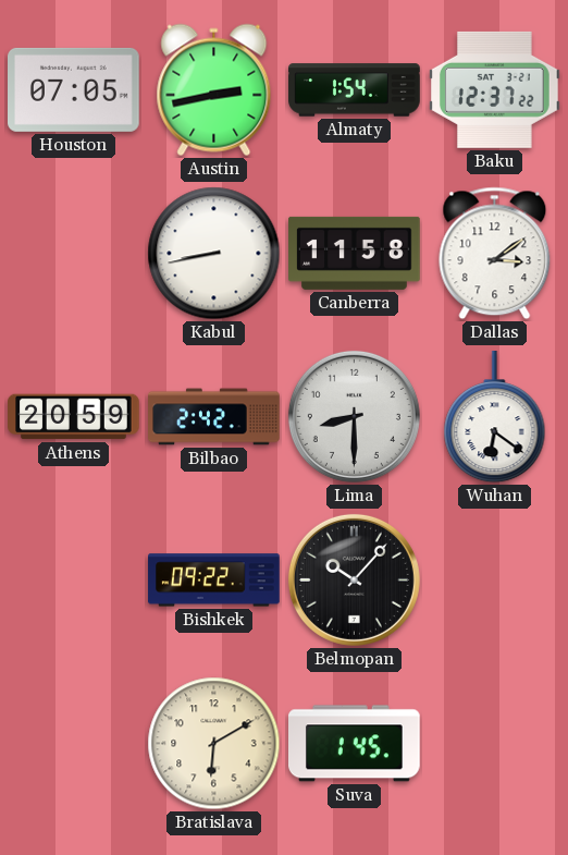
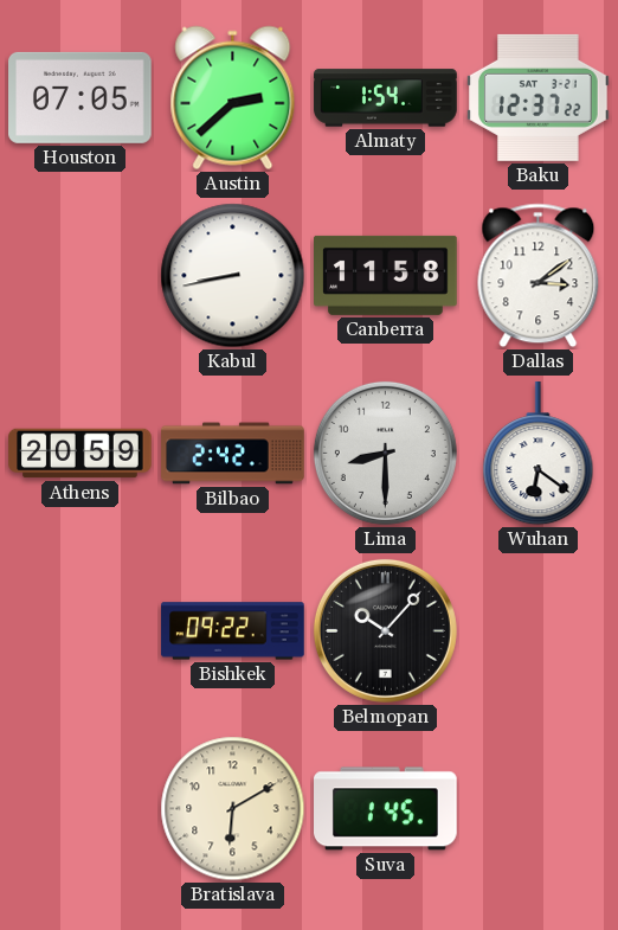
Austin: 2:43 -> 2:38
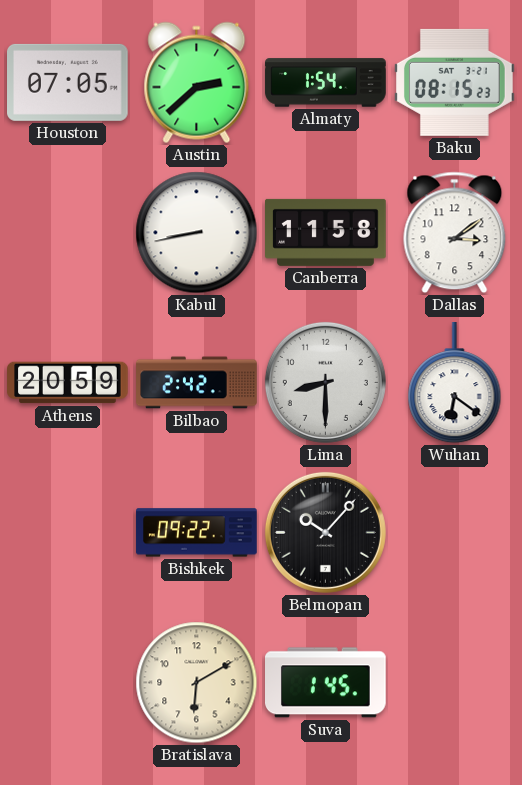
Baku: 12:37 -> 08:15
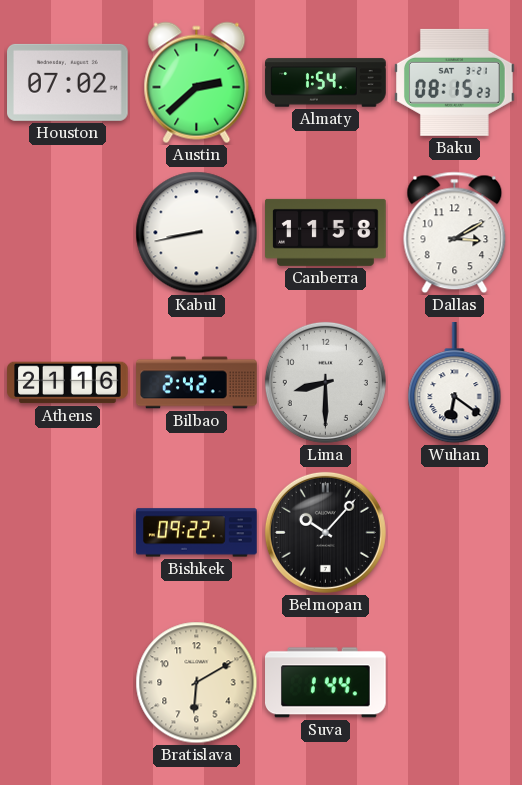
Houston: 07:05 -> 07:02
Dallas: 3:09 -> 3:10
Athens: 20:59 -> 21:16
Suva: 1:45 -> 1:44
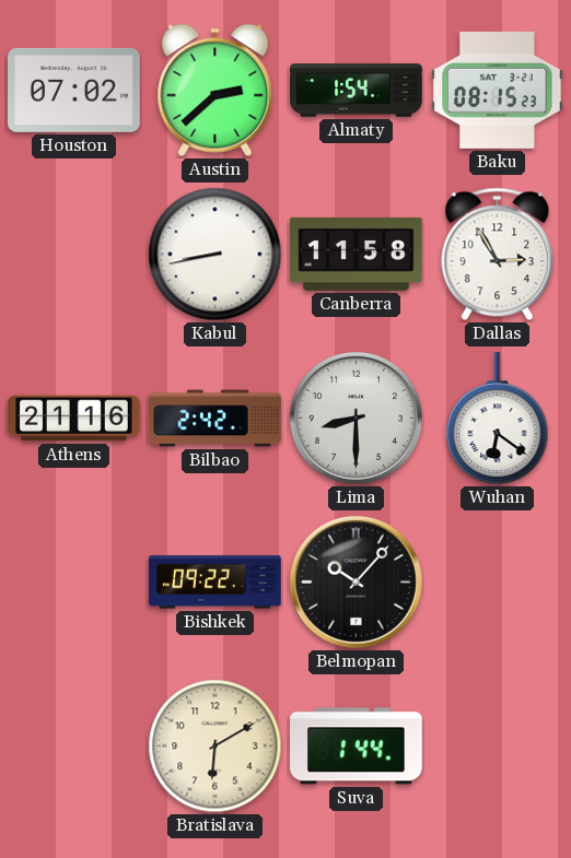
Dallas: 3:10 -> 2:55
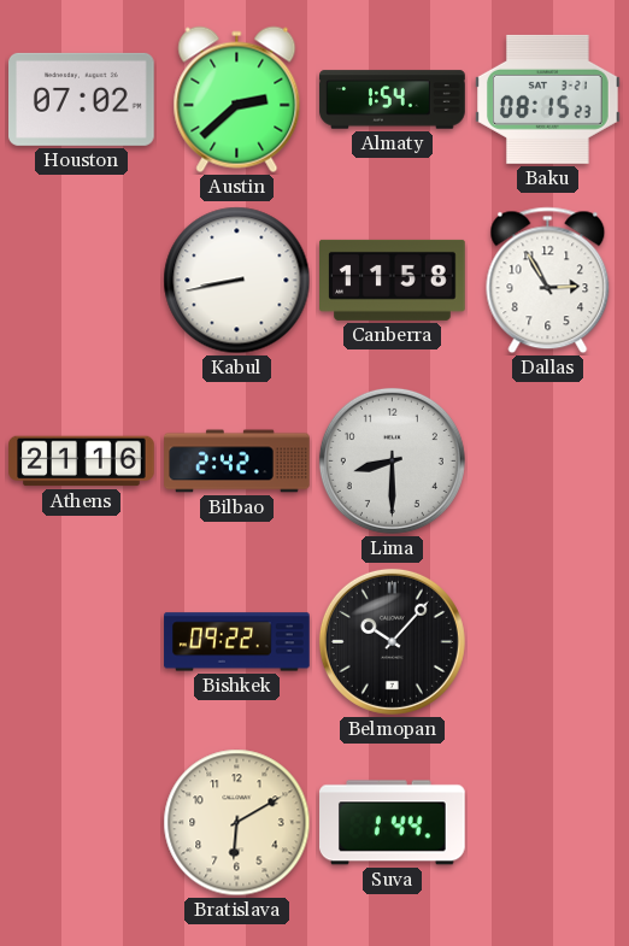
Wuhan: 6:21 -> none
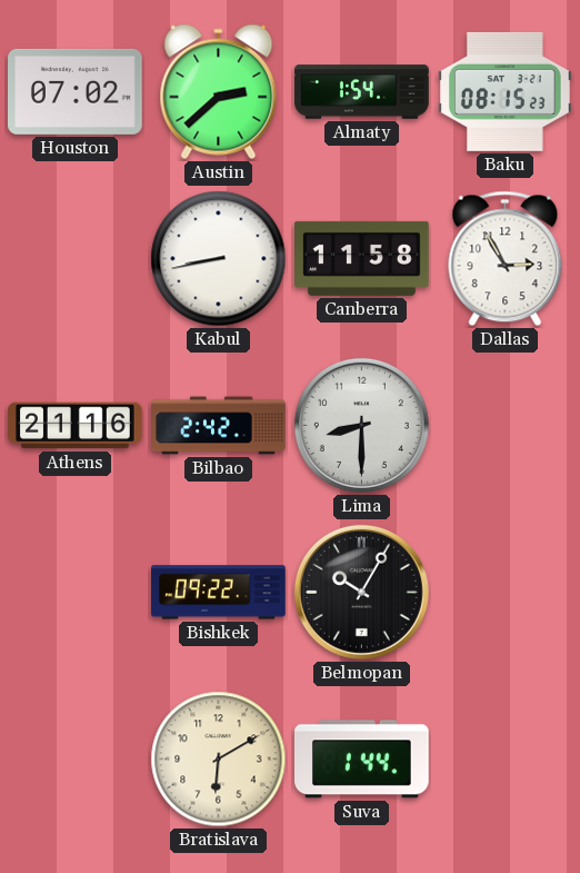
Belmopan: 10:07 -> 10:05
